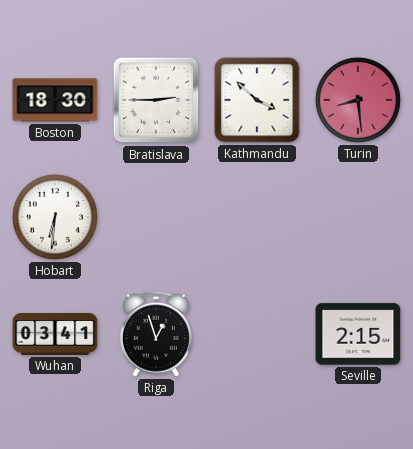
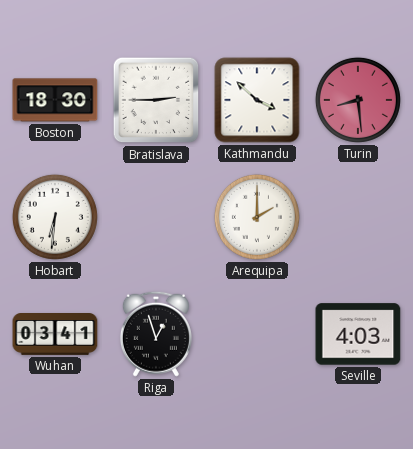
Arequipa: none -> 2:00
Seville: 2:15 -> 4:03
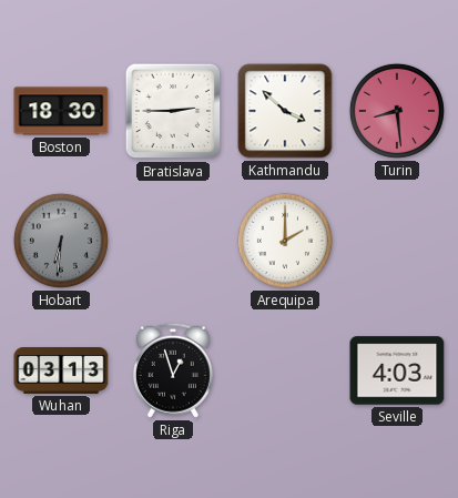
Hobart dial: white -> grey
Wuhan: 03:41 -> 03:13
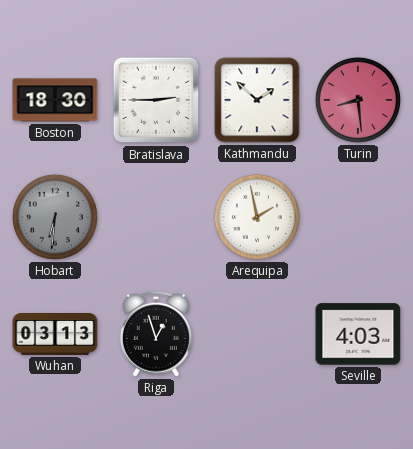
Kathmandu: 3:52 -> 1:52
Arequipa: 2:00 -> 1:58
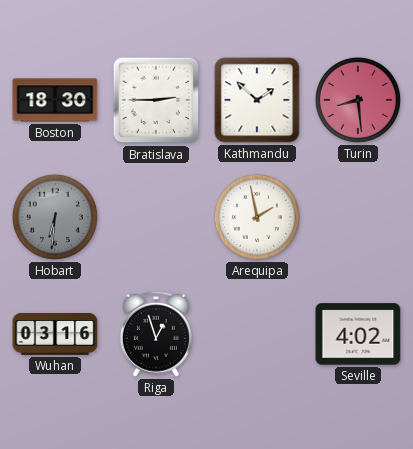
Wuhan: 03:13 -> 03:16
Seville: 4:03 -> 4:02
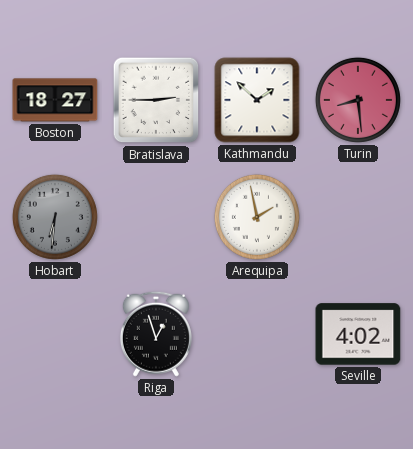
Boston: 18:30 -> 18:27
Wuhan: 03:16 -> none
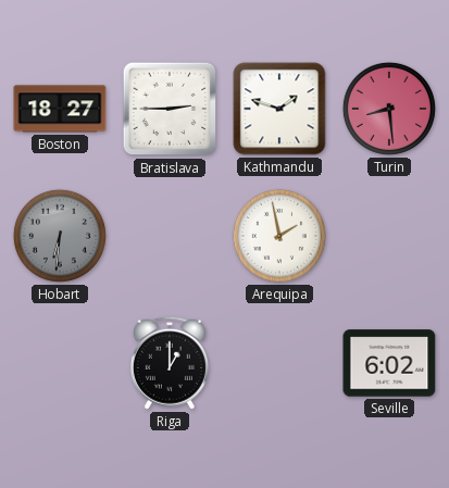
Kathmandu: 1:52 -> 1:48
Riga: 12:57 -> 1:00
Seville: 4:02 -> 6:02
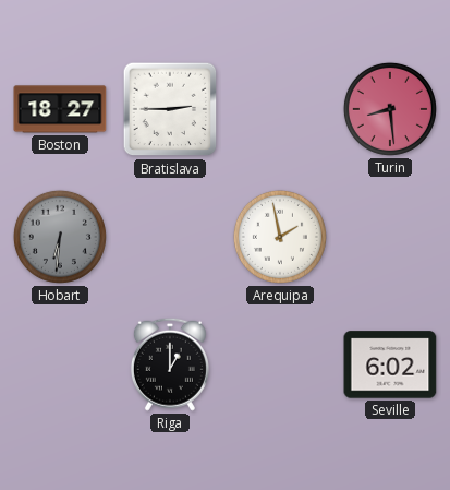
Kathmandu: 1:48 -> none
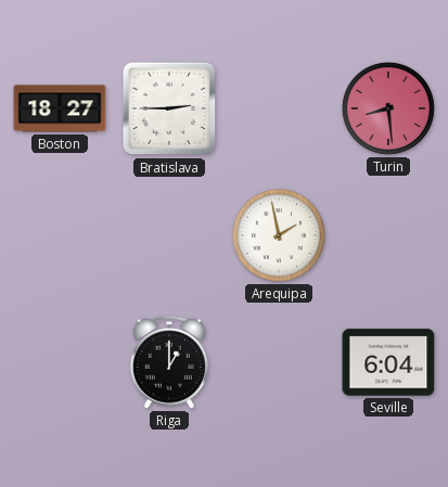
Hobart: 6:31 -> none
Seville: 6:02 -> 6:04
